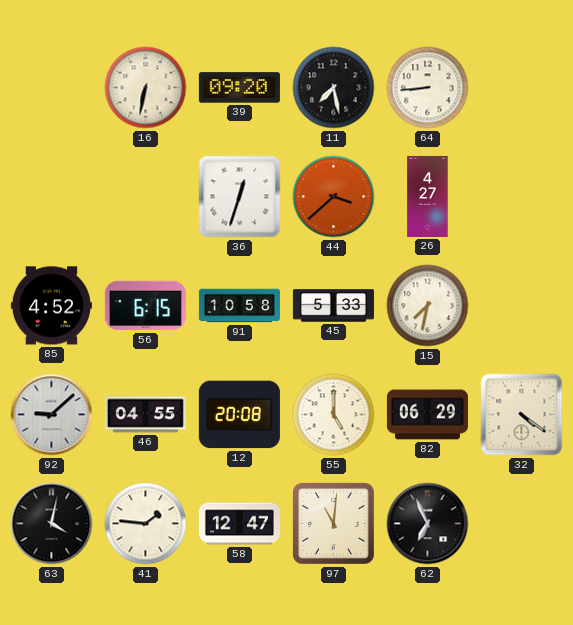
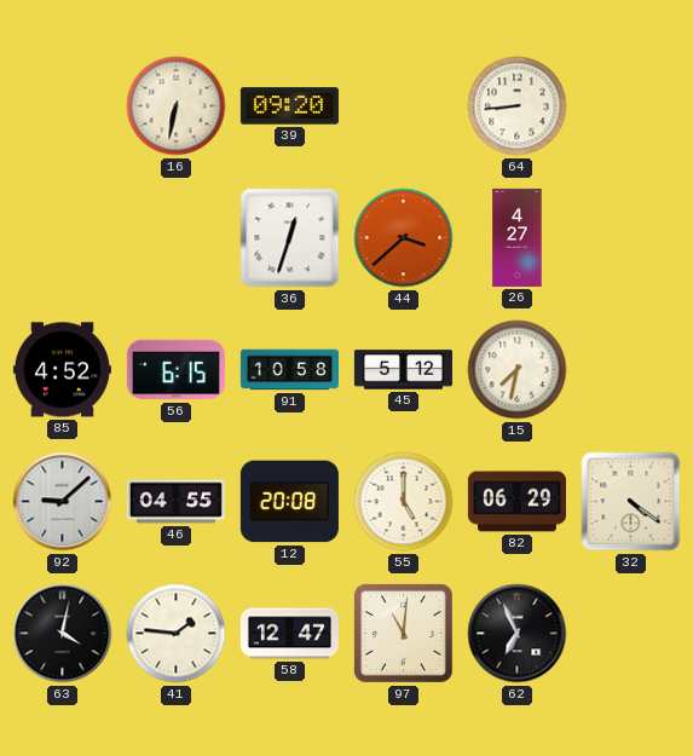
11: 7:28 -> none
45: 5:33 -> 5:12
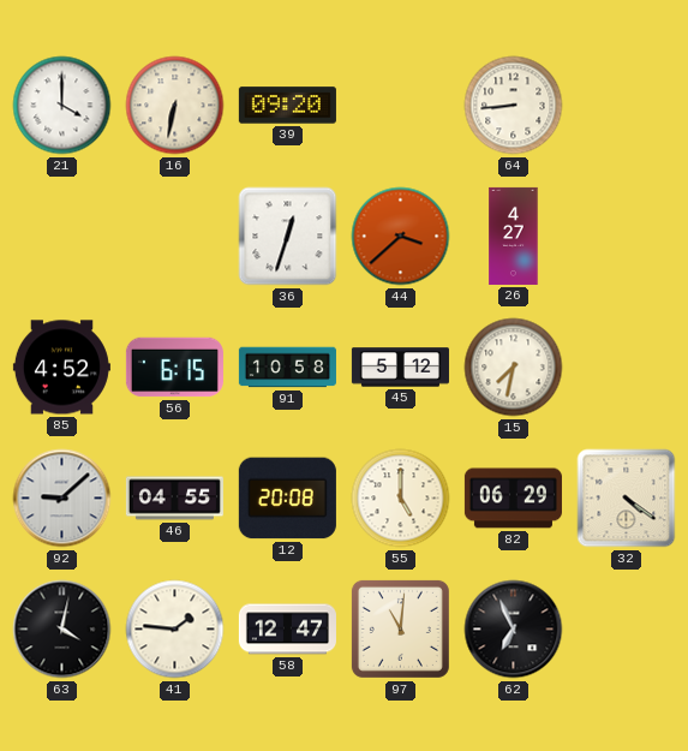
21: none -> 4:00
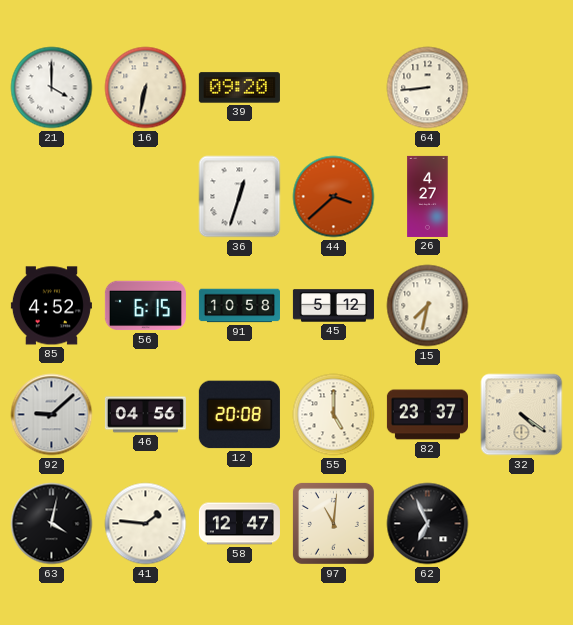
46: 04:55 -> 04:56
82: 06:29 -> 23:37
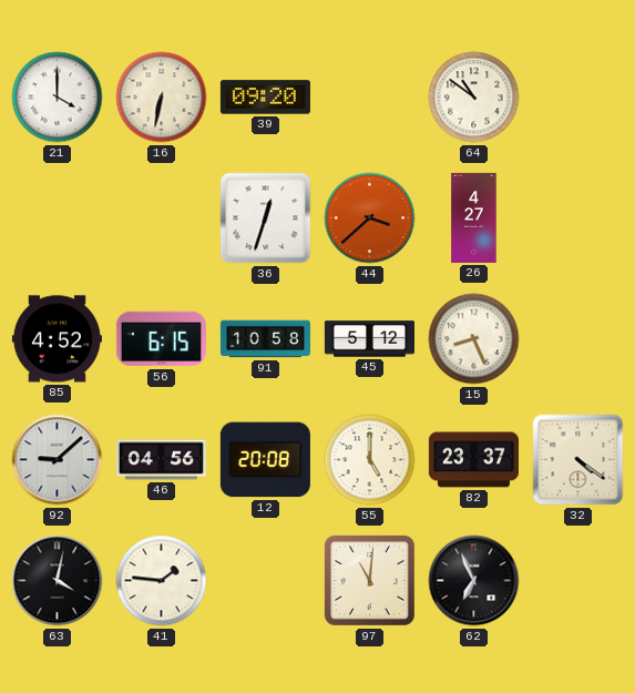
64: 8:44 -> 10:51
15: 7:32 -> 8:26
58: 12:47 -> none
